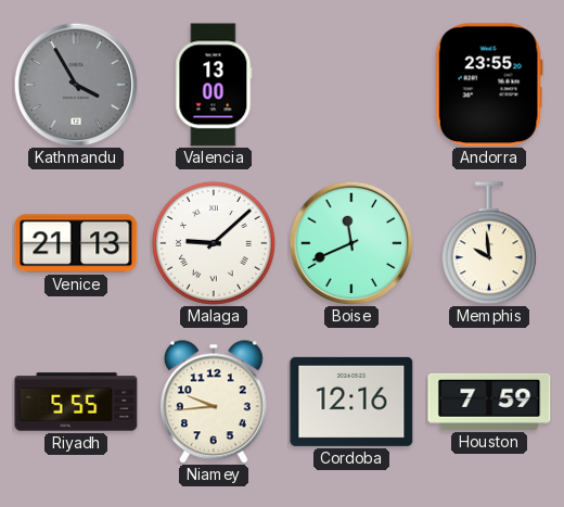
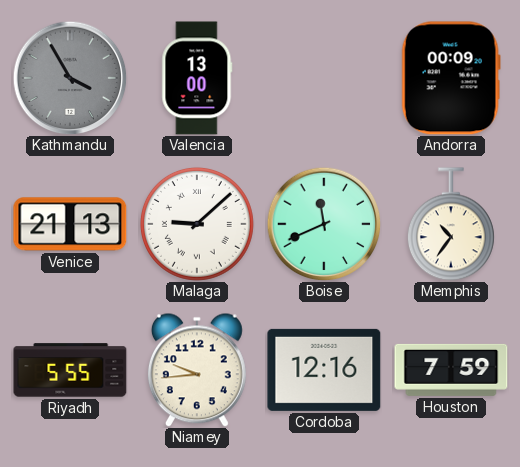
Andorra: 23:55 -> 00:09
Memphis: 9:59 -> 10:36
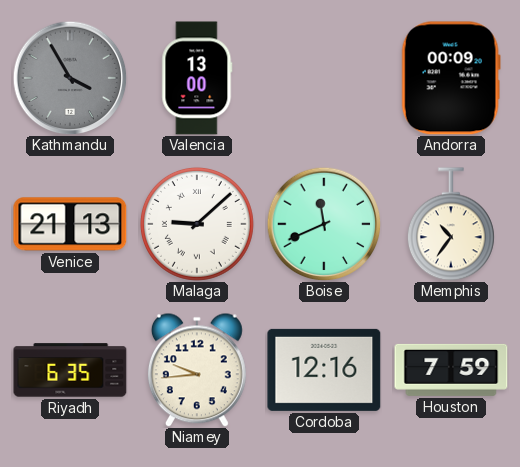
Riyadh: 5:55 -> 6:35
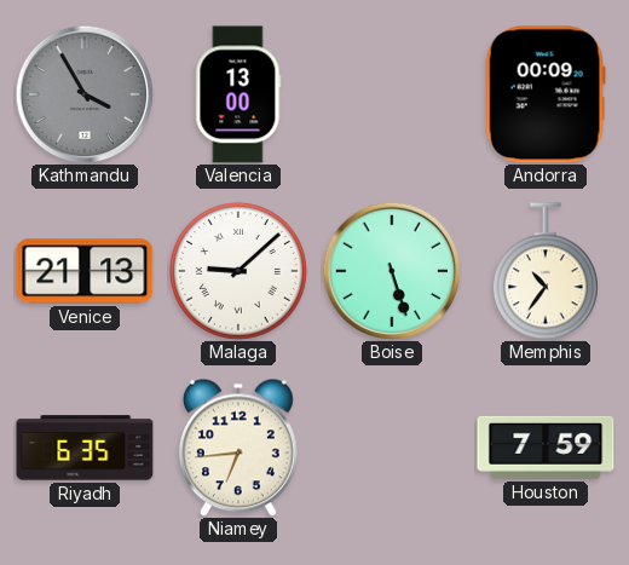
Boise: 11:41 -> 5:27
Niamey: 9:44 -> 6:44
Cordoba: 12:16 -> none
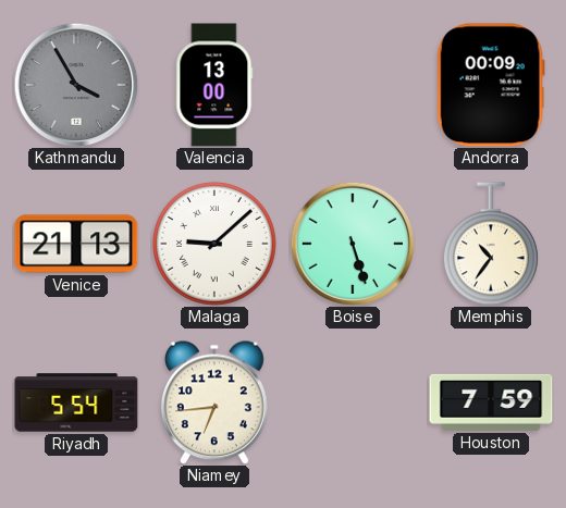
Riyadh: 6:35 -> 5:54
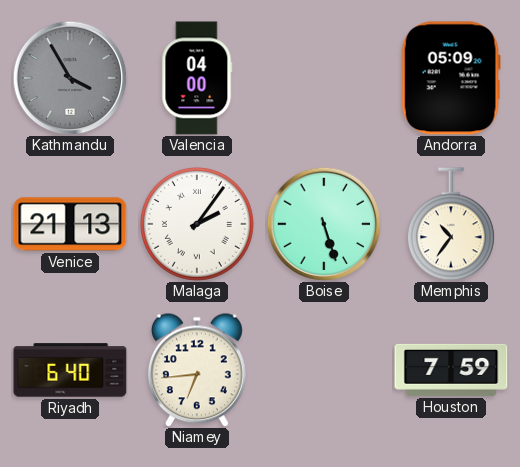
Valencia: 13:00 -> 04:00
Andorra: 00:09 -> 05:09
Malaga: 9:08 -> 2:06
Riyadh: 5:54 -> 6:40
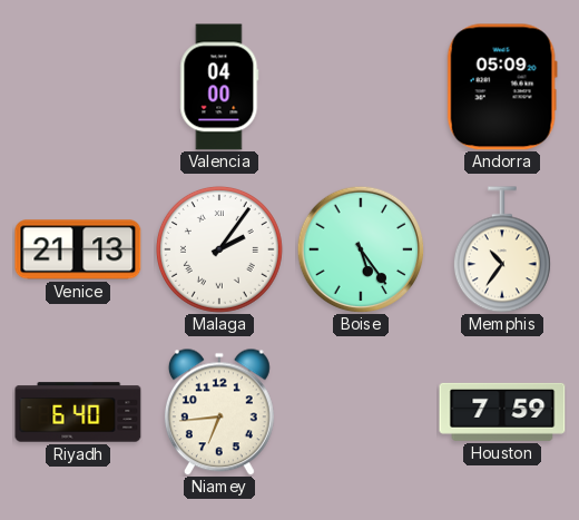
Kathmandu: 3:55 -> none
Boise: 5:27 -> 5:24
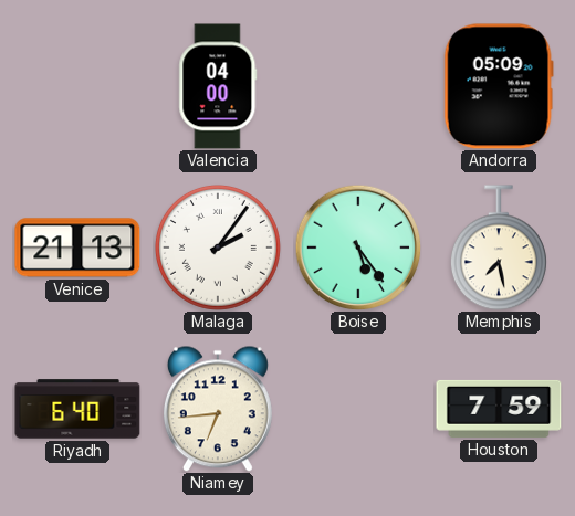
Memphis: 10:36 -> 7:28
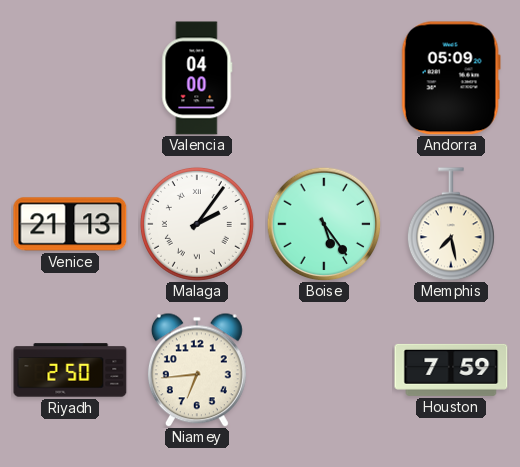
Riyadh: 6:40 -> 2:50
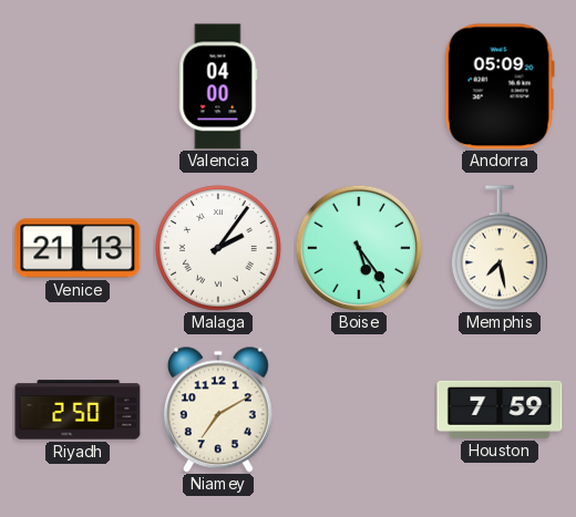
Niamey: 6:44 -> 7:10
